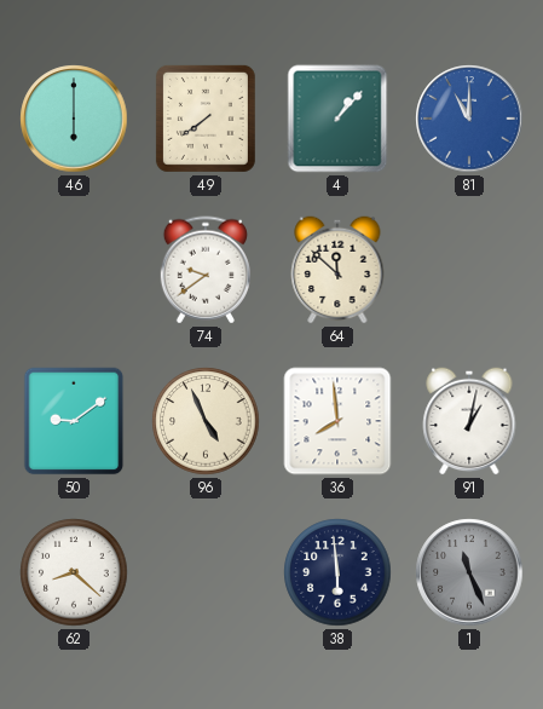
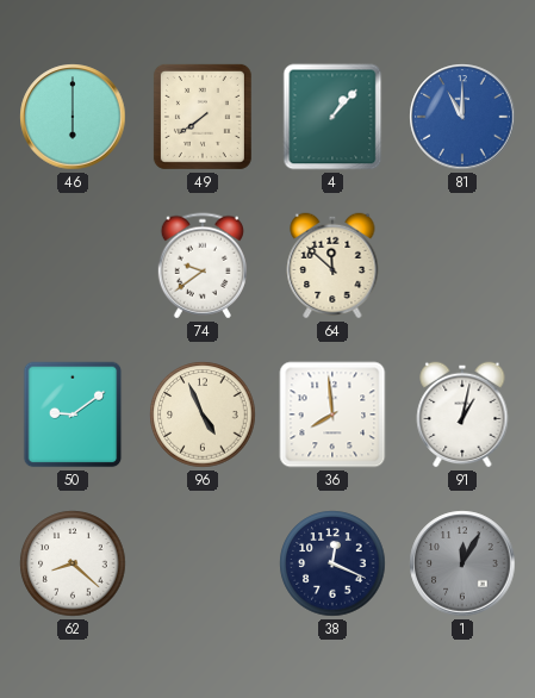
38: 5:59 -> 12:19
1: 11:26 -> 12:05
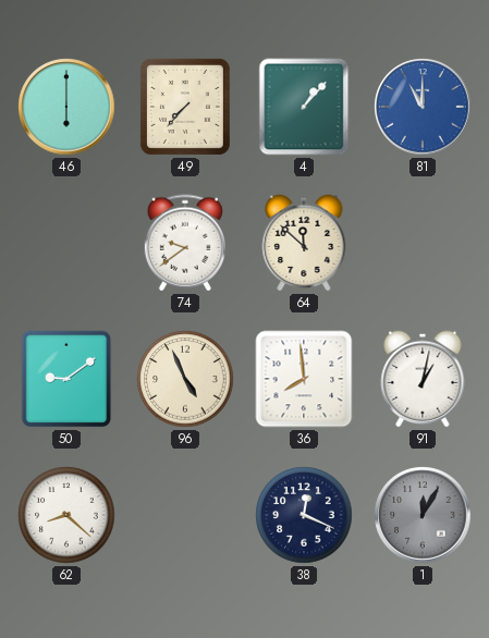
49: 7:39 -> 7:37
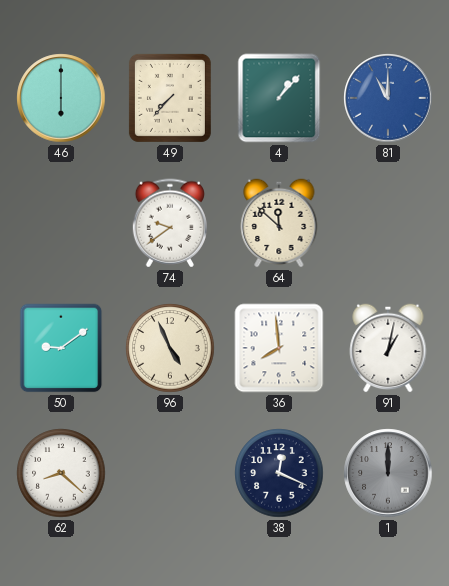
1: 12:05 -> 12:00
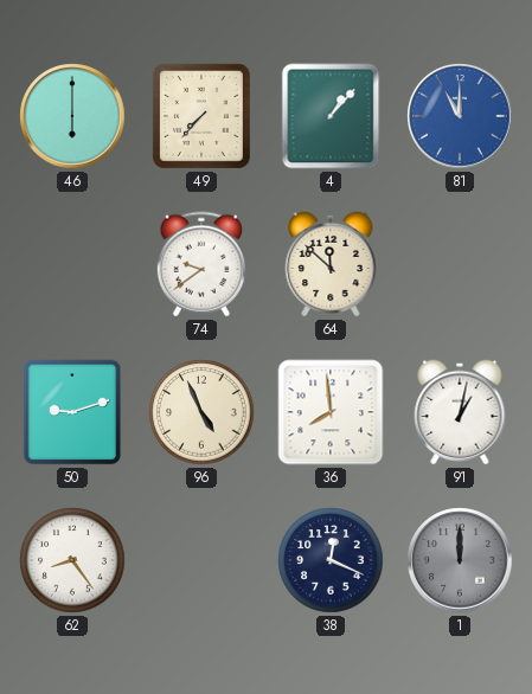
50: 9:09 -> 9:12
62: 8:22 -> 8:24
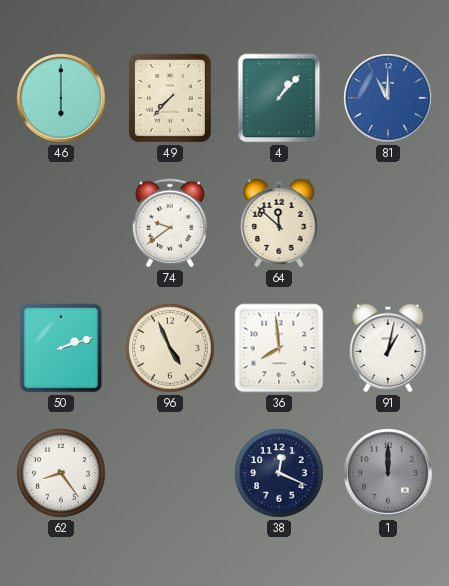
50: 9:12 -> 2:12
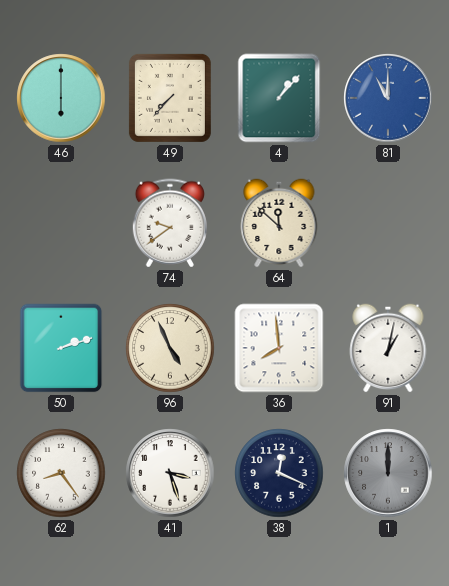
41: none -> 3:27
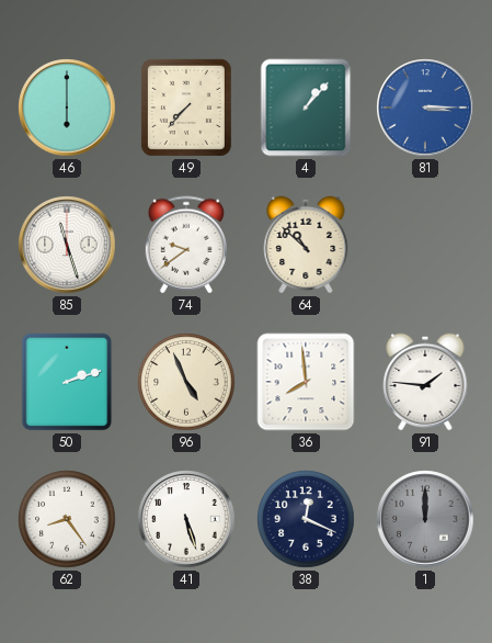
81: 11:00 -> 3:15
85: none -> 11:27
64: 11:52 -> 10:52
91: 1:02 -> 1:46
41: 3:27 -> 5:27
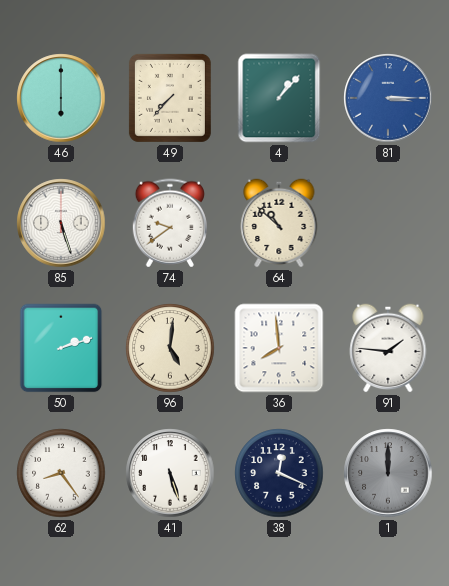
85: 11:27 -> 5:27
96: 4:56 -> 5:01
